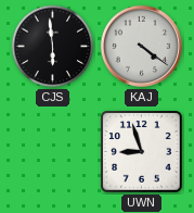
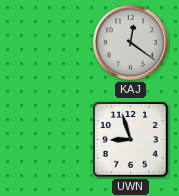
CJS: 5:59 -> none
KAJ: 4:21 -> 12:21
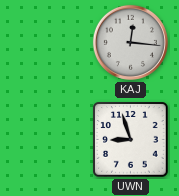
KAJ: 12:21 -> 12:16
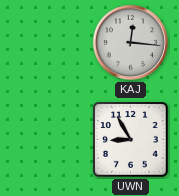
UWN: 8:57 -> 8:55
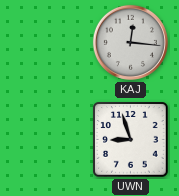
UWN: 8:55 -> 8:57
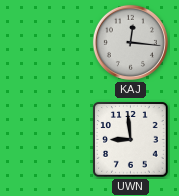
UWN: 8:57 -> 8:59
